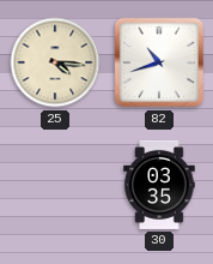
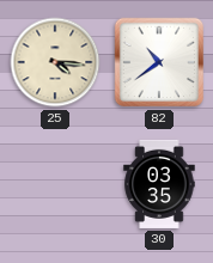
82: 10:42 -> 10:39
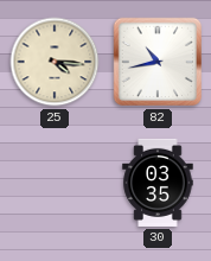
82: 10:39 -> 10:43
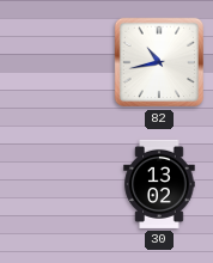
25: 4:16 -> none
30: 03:35 -> 13:02
